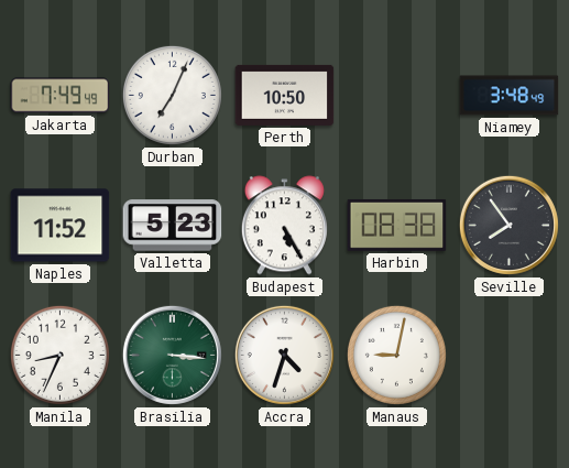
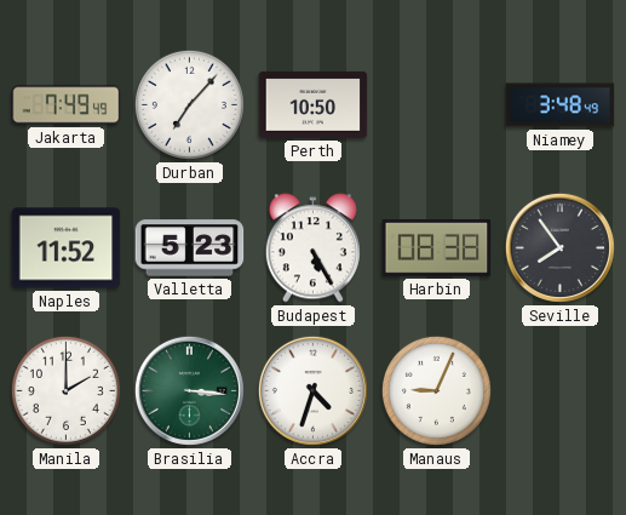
Durban: 7:04 -> 7:07
Manila: 8:34 -> 2:00
Manaus: 9:02 -> 9:04
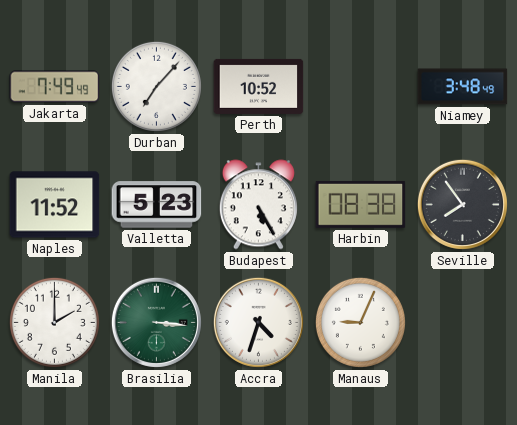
Perth: 10:50 -> 10:52
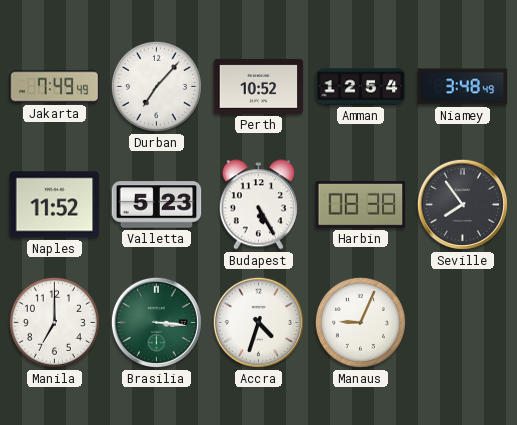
Amman: none -> 12:54
Manila: 2:00 -> 7:00
